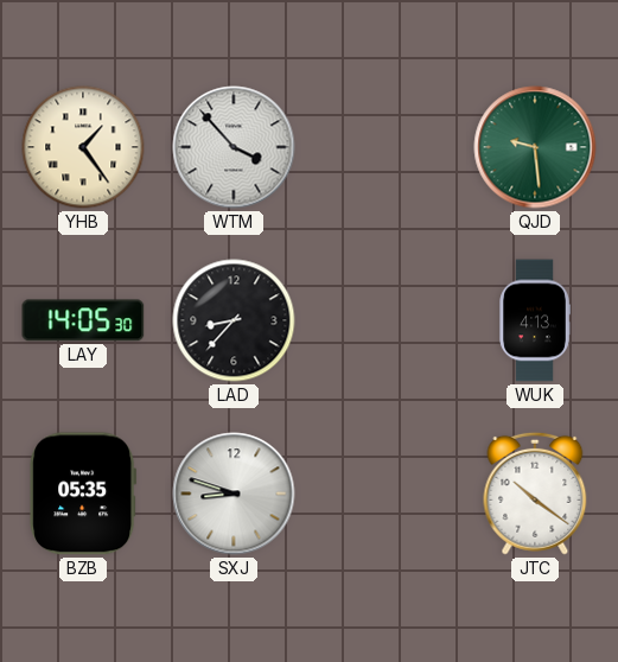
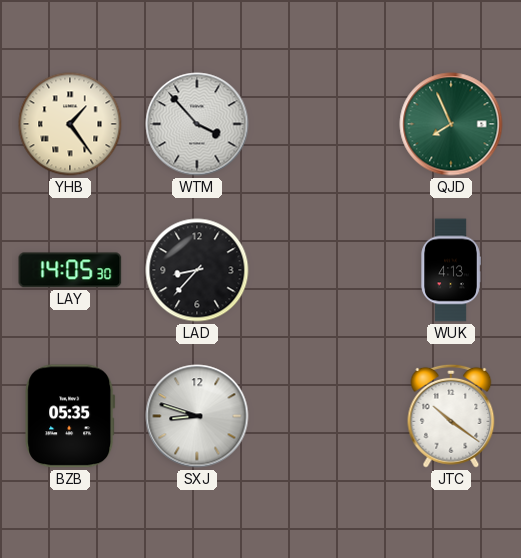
QJD: 9:29 -> 7:56
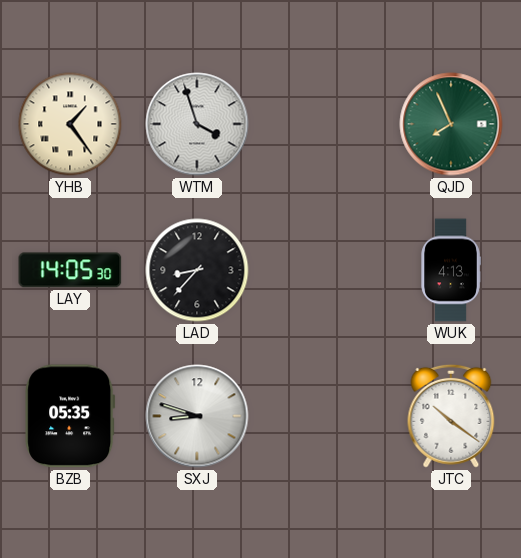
WTM: 3:53 -> 3:57
